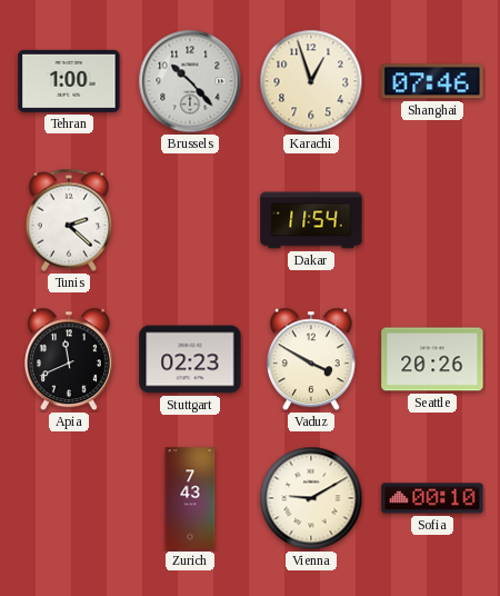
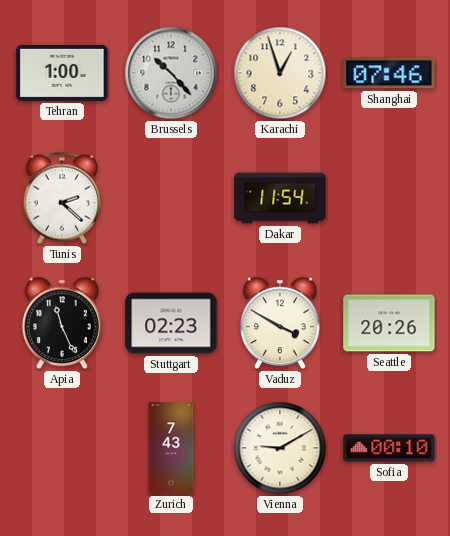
Apia: 11:41 -> 11:26
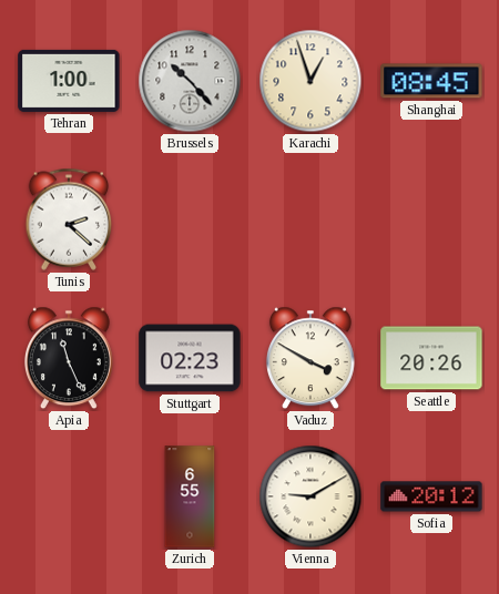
Shanghai: 07:46 -> 08:45
Dakar: 11:54 -> none
Zurich: 7:43 -> 6:55
Sofia: 00:10 -> 20:12
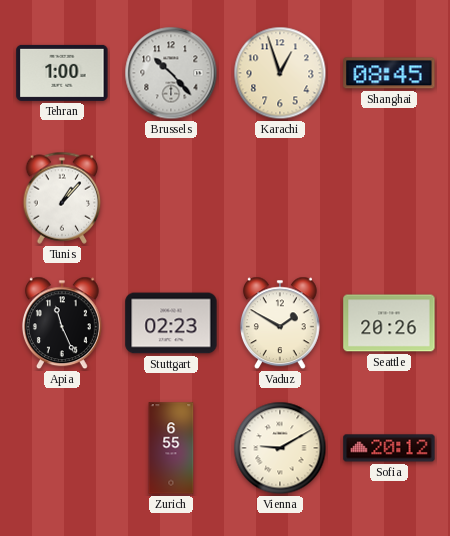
Tunis: 2:22 -> 1:07
Vaduz: 3:50 -> 1:50
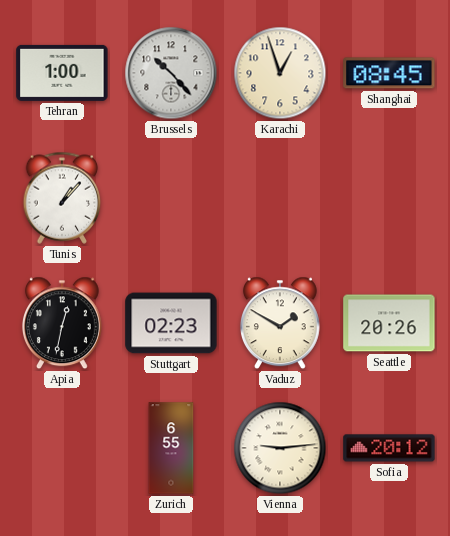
Apia: 11:26 -> 12:32
Vienna: 9:10 -> 9:14
